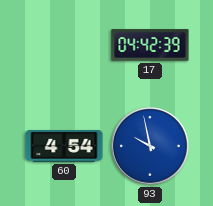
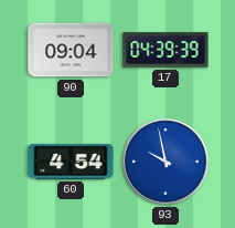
90: none -> 09:04
17: 04:42 -> 04:39
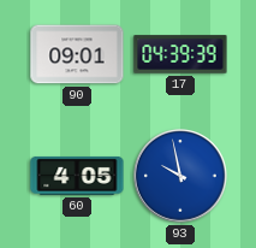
90: 09:04 -> 09:01
60: 4:54 -> 4:05
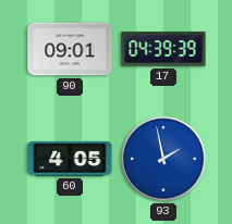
93: 9:58 -> 1:58
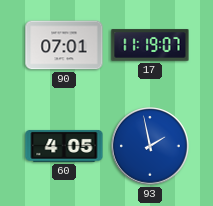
90: 09:01 -> 07:01
17: 04:39 -> 11:19
